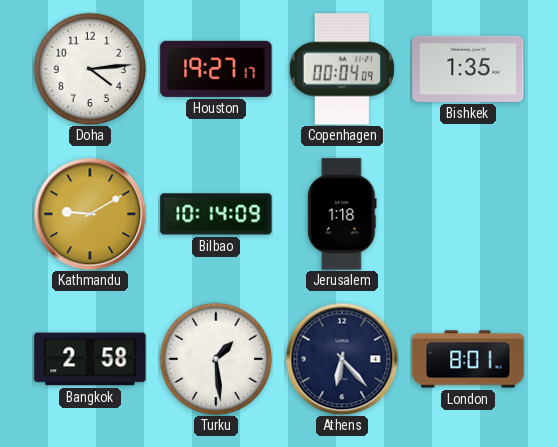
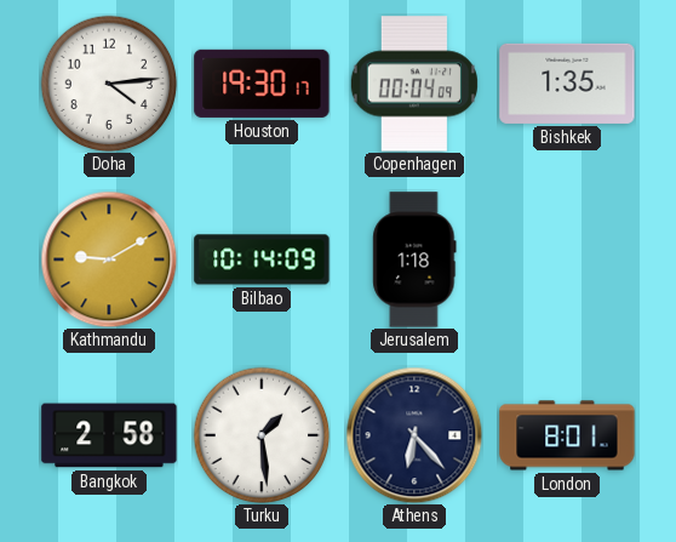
Houston: 19:27 -> 19:30
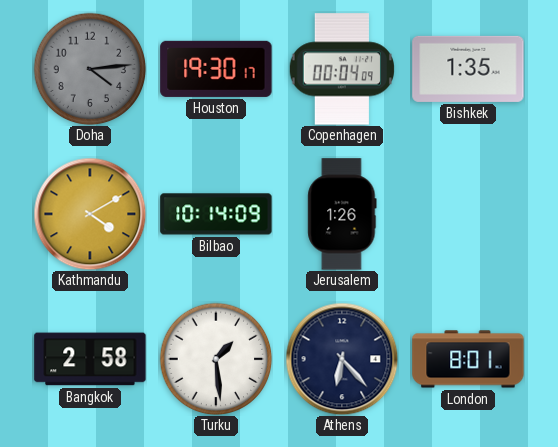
Doha dial: white -> grey
Kathmandu: 9:10 -> 4:10
Jerusalem: 1:18 -> 1:26
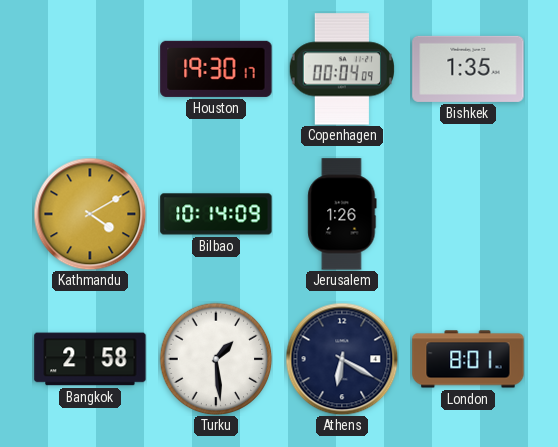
Doha: 4:14 -> none
Athens: 6:23 -> 6:20
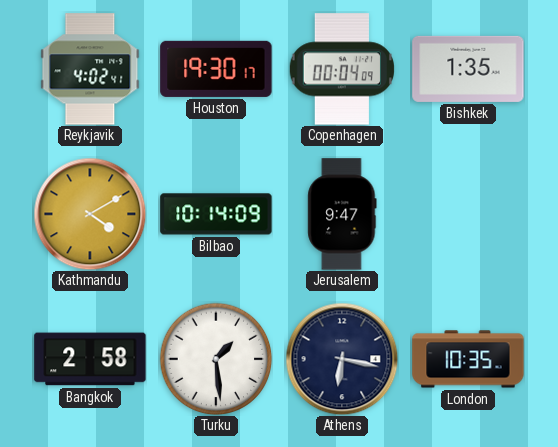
Reykjavik: none -> 4:02
Jerusalem: 1:26 -> 9:47
Athens: 6:20 -> 6:17
London: 8:01 -> 10:35
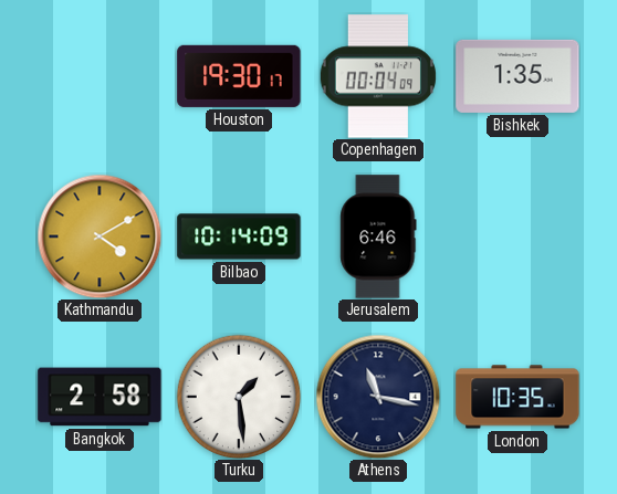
Reykjavik: 4:02 -> none
Jerusalem: 9:47 -> 6:46
Athens: 6:17 -> 11:17
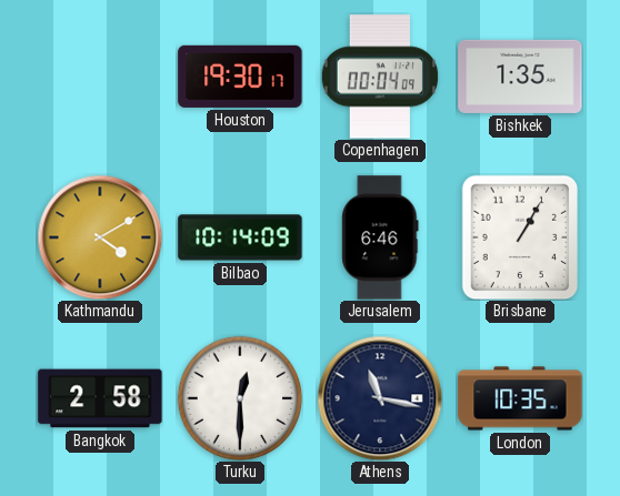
Brisbane: none -> 1:05
Turku: 1:29 -> 12:30
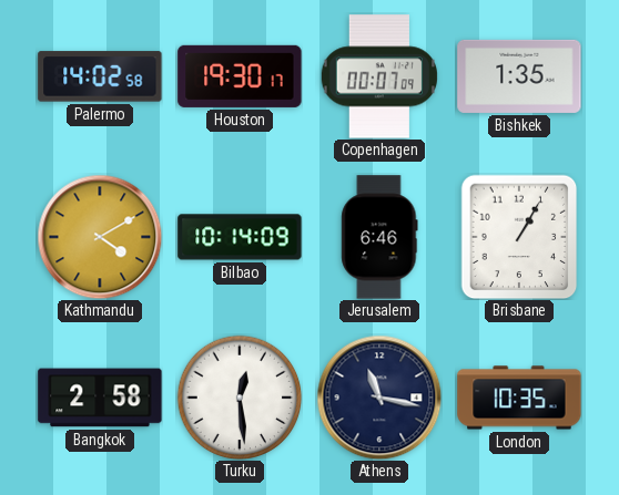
Palermo: none -> 14:02
Copenhagen: 00:04 -> 00:07
Turku: 12:30 -> 12:29
